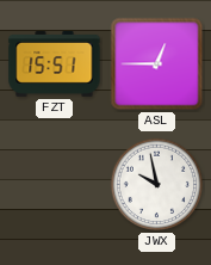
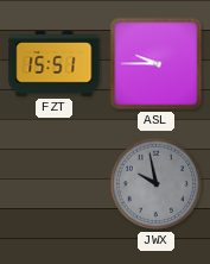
ASL: 12:45 -> 9:45
JWX dial: white -> grey
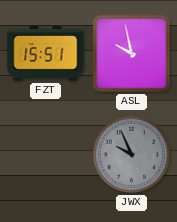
ASL: 9:45 -> 9:58
JWX: 9:58 -> 9:56
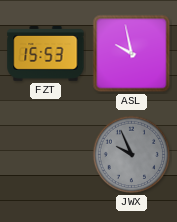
FZT: 15:51 -> 15:53
